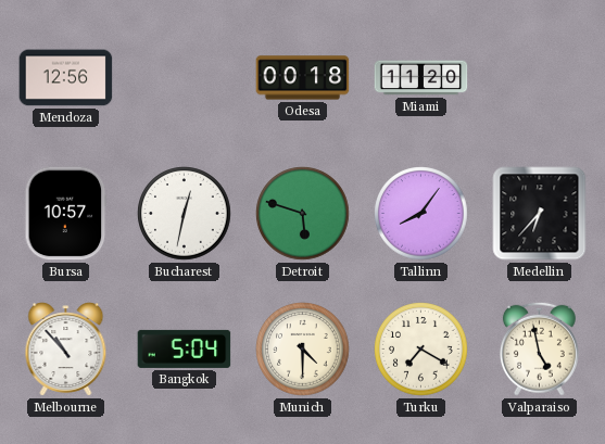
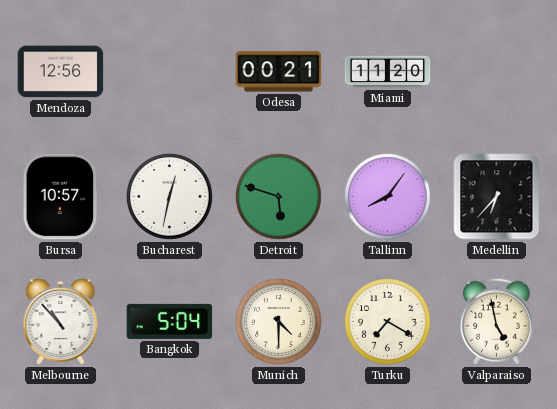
Odesa: 00:18 -> 00:21
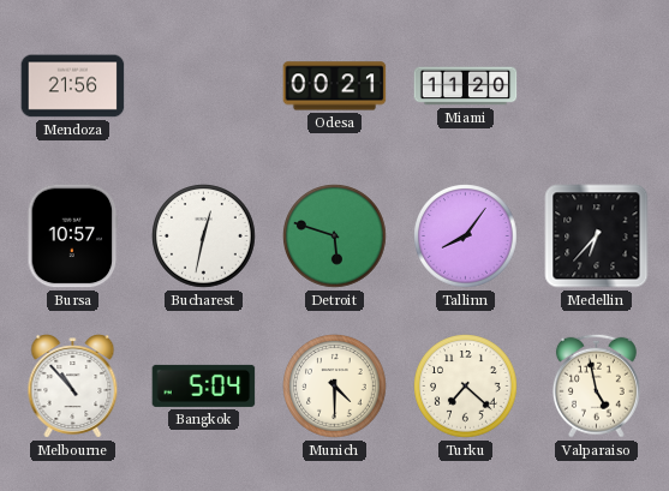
Mendoza: 12:56 -> 21:56
Turku: 7:20 -> 7:22
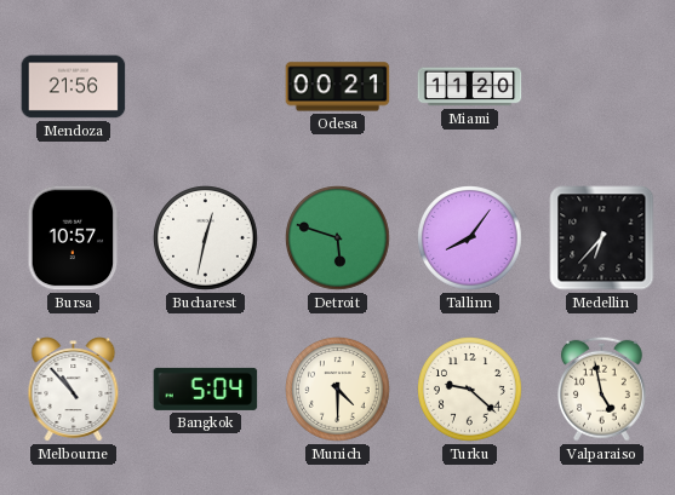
Turku: 7:22 -> 9:22
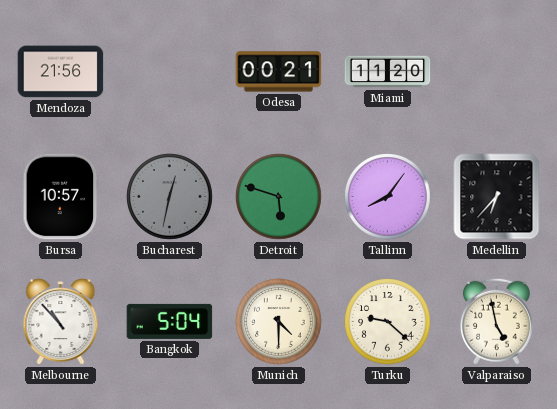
Bucharest dial: white -> grey
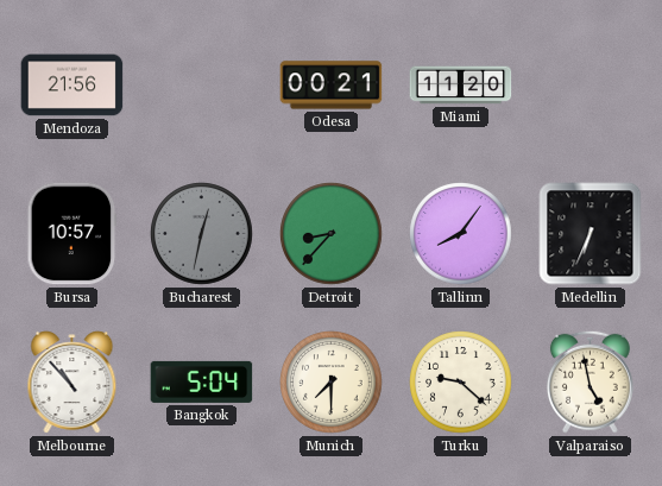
Detroit: 5:48 -> 8:37
Medellin: 6:37 -> 6:34
Munich: 4:30 -> 7:30
